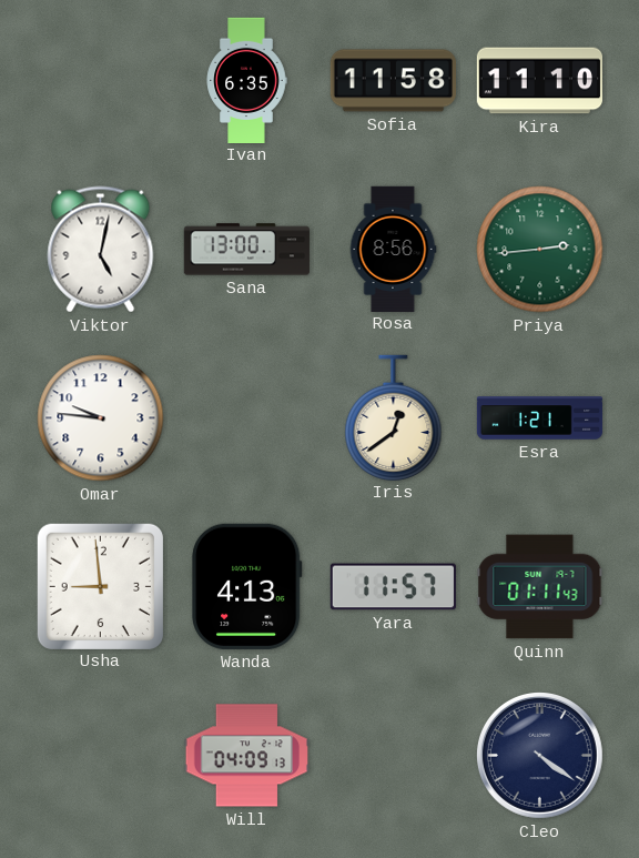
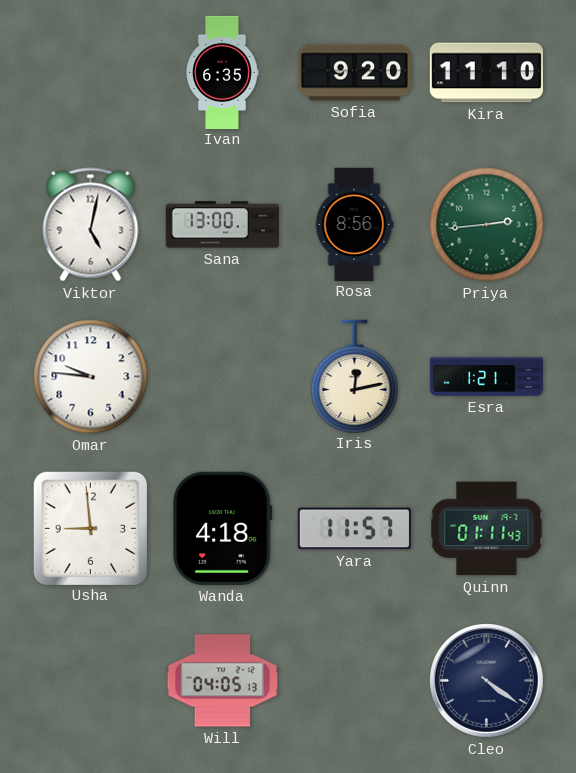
Sofia: 11:58 -> 9:20
Iris: 12:39 -> 12:13
Wanda: 4:13 -> 4:18
Will: 04:09 -> 04:05
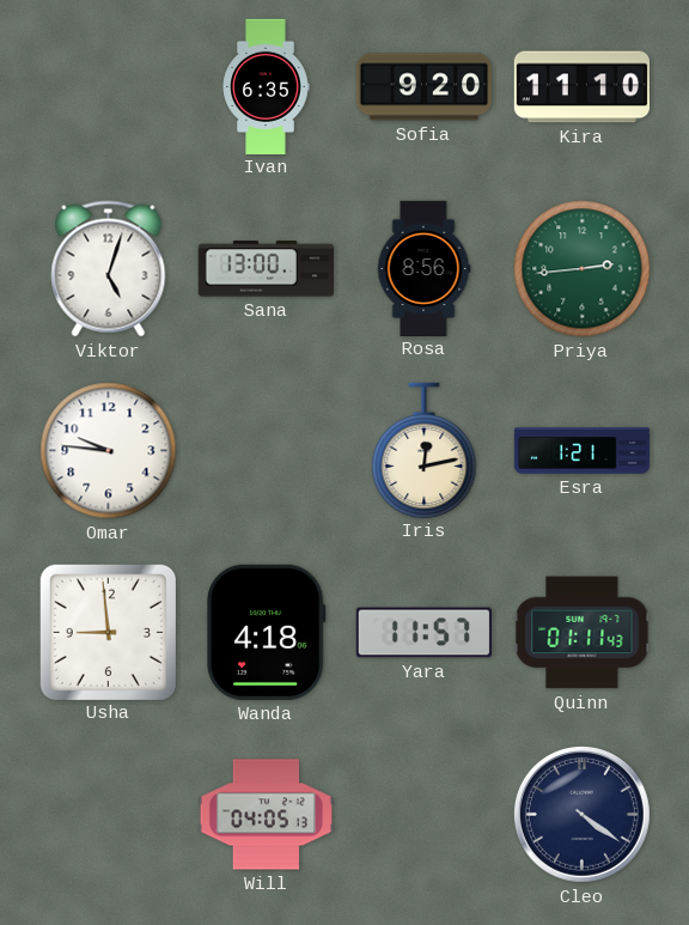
Viktor: 5:02 -> 5:03
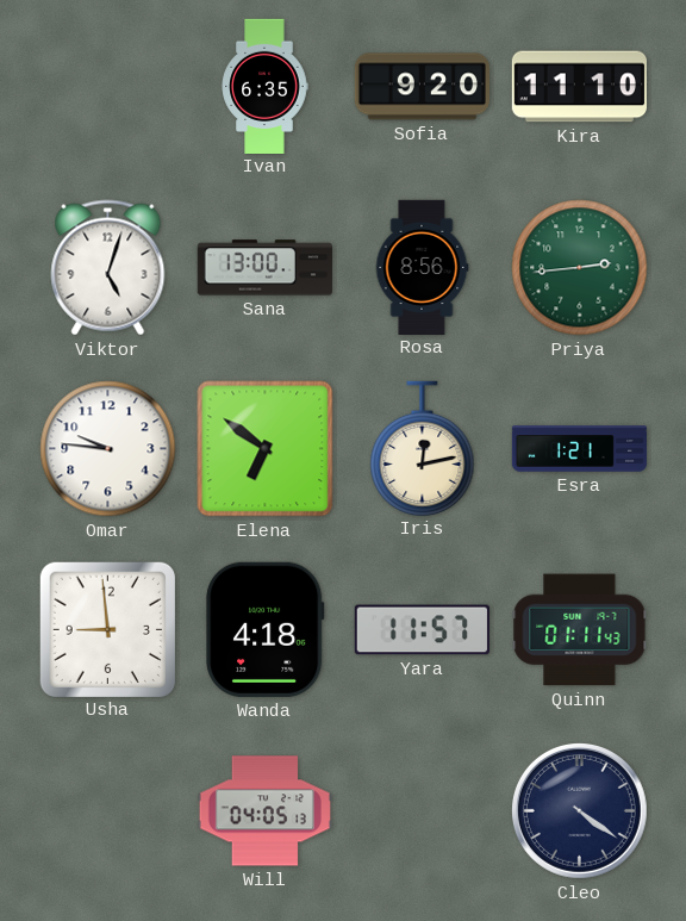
Elena: none -> 6:51
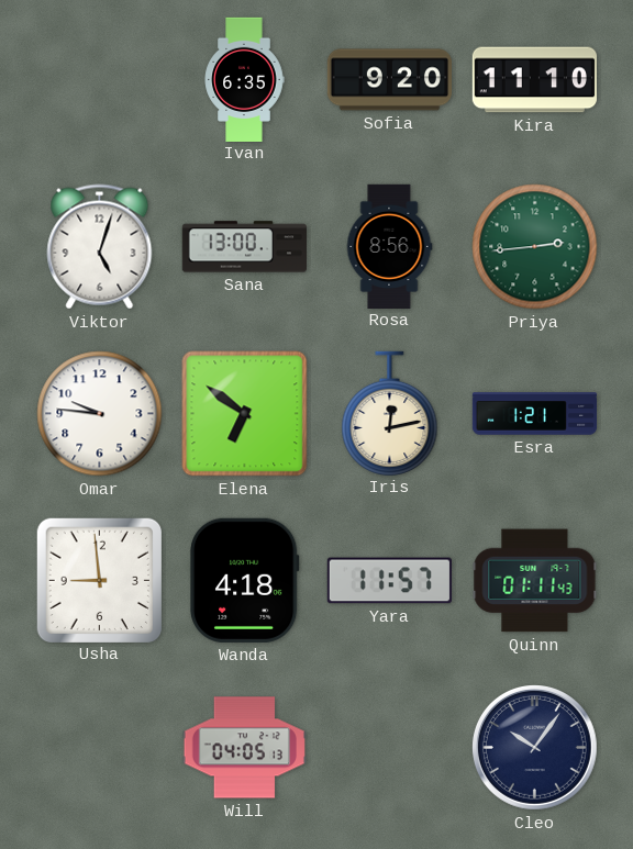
Cleo: 4:21 -> 10:06
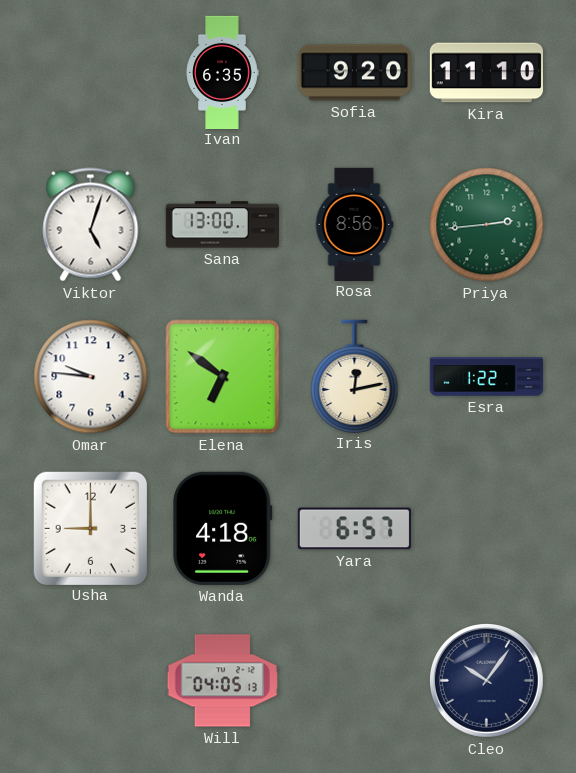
Esra: 1:21 -> 1:22
Usha: 8:59 -> 9:00
Yara: 11:57 -> 6:57
Quinn: 01:11 -> none
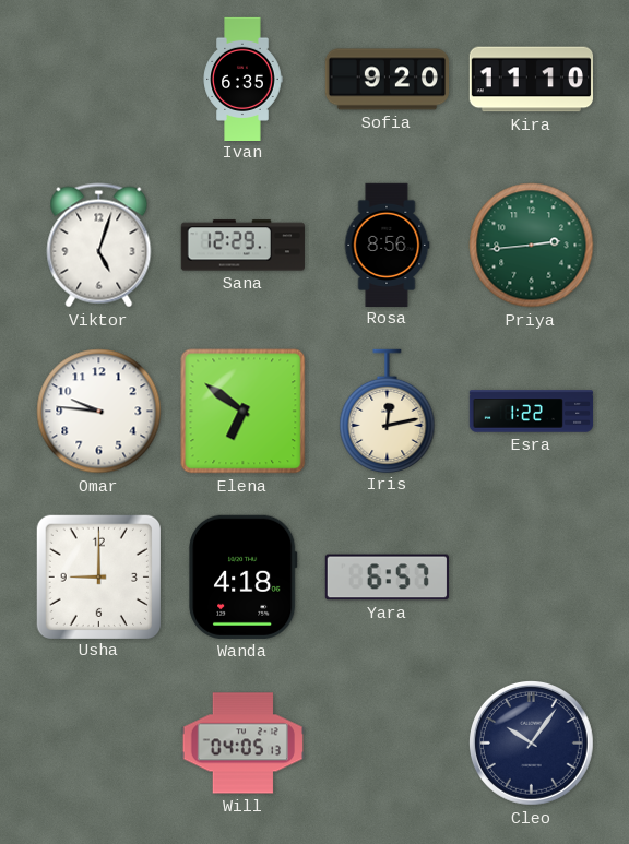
Sana: 13:00 -> 12:29
